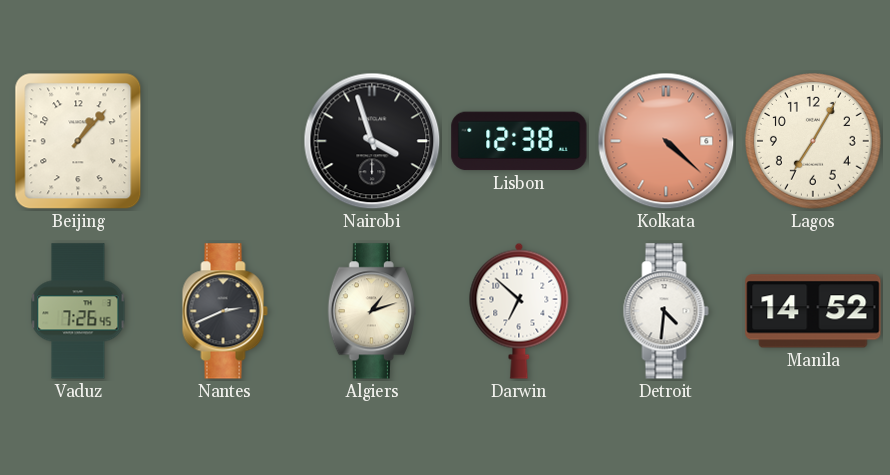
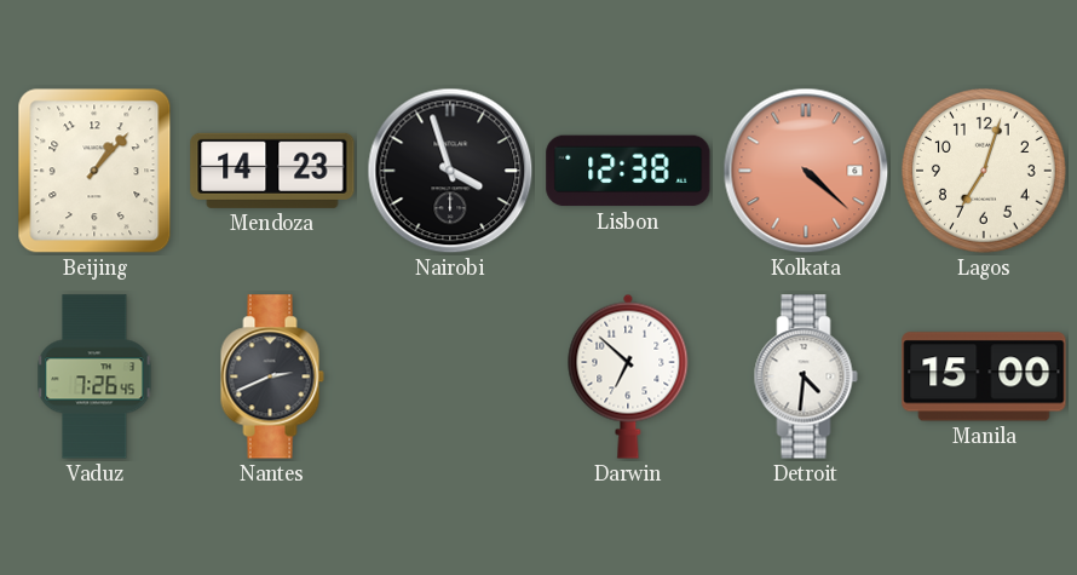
Mendoza: none -> 14:23
Lagos: 7:05 -> 7:03
Algiers: 1:12 -> none
Manila: 14:52 -> 15:00
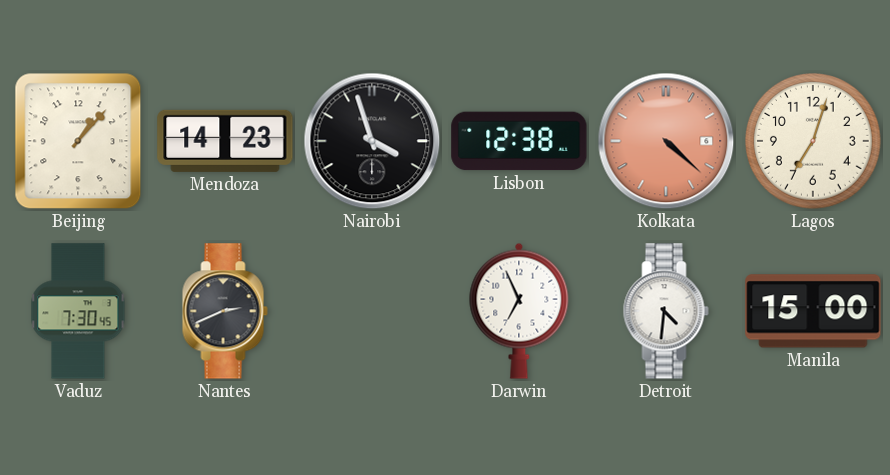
Vaduz: 7:26 -> 7:30
Darwin: 6:52 -> 6:56
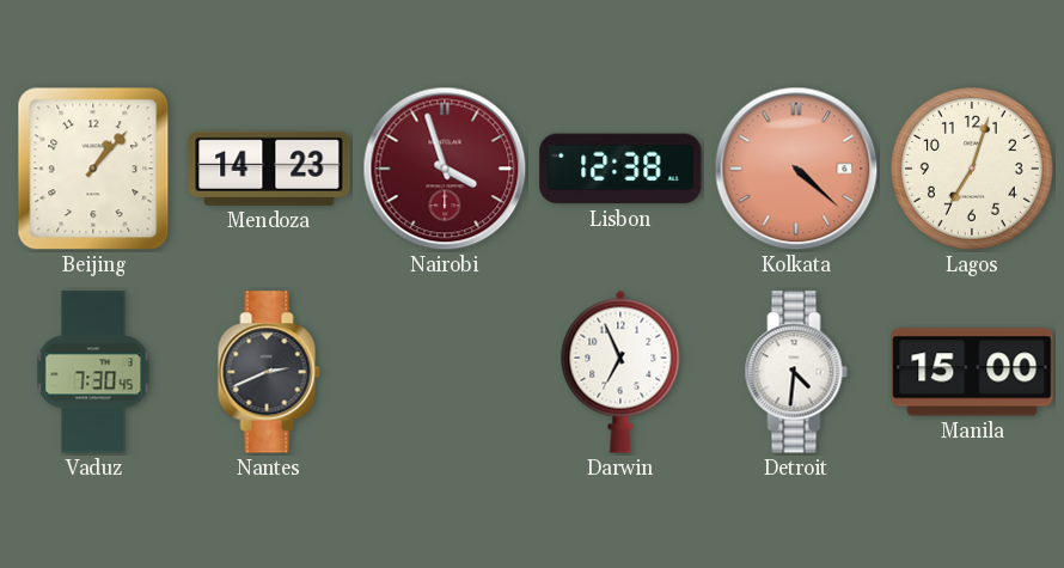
Nairobi dial: black -> burgundy
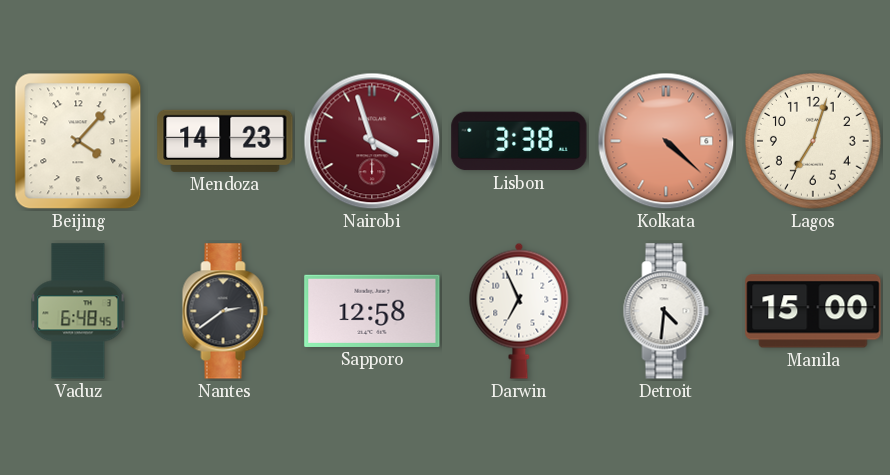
Beijing: 1:07 -> 4:07
Lisbon: 12:38 -> 3:38
Vaduz: 7:30 -> 6:48
Nantes: 2:41 -> 2:39
Sapporo: none -> 12:58
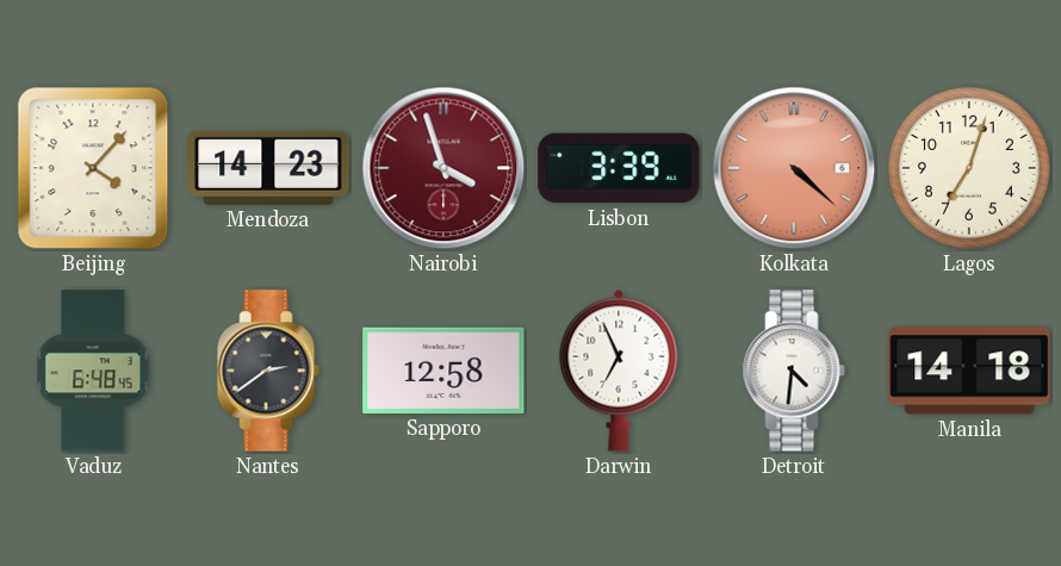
Lisbon: 3:38 -> 3:39
Manila: 15:00 -> 14:18
